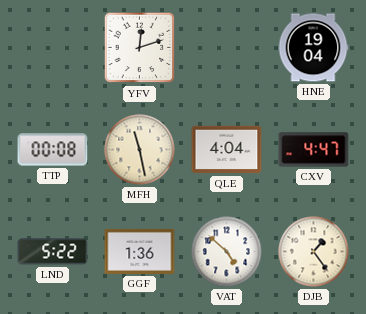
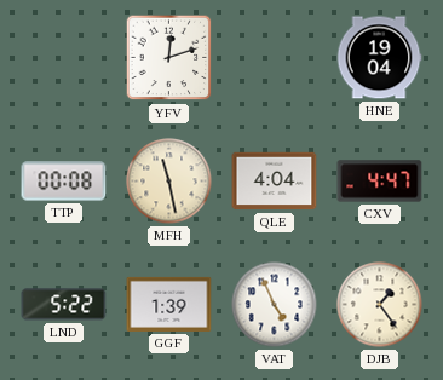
GGF: 1:36 -> 1:39
VAT: 4:52 -> 4:56
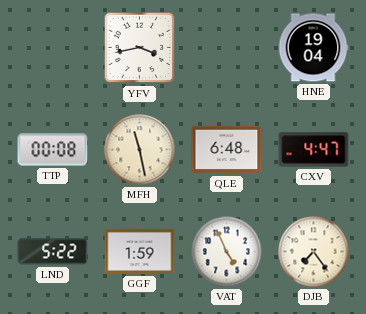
YFV: 12:12 -> 3:43
QLE: 4:04 -> 6:48
GGF: 1:39 -> 1:59
DJB: 1:24 -> 7:24
